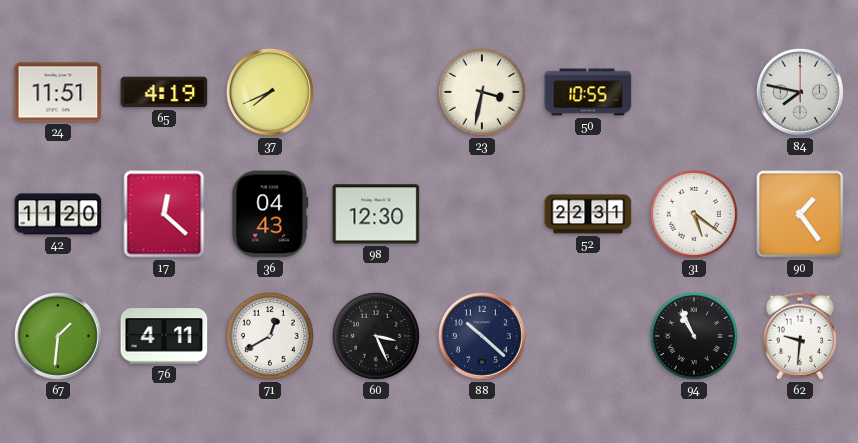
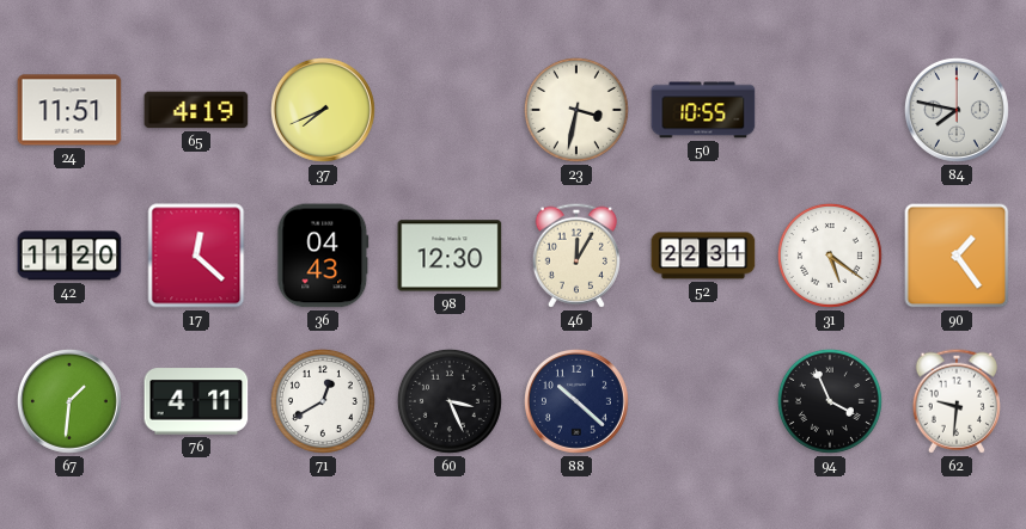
46: none -> 12:05
94: 10:56 -> 3:56
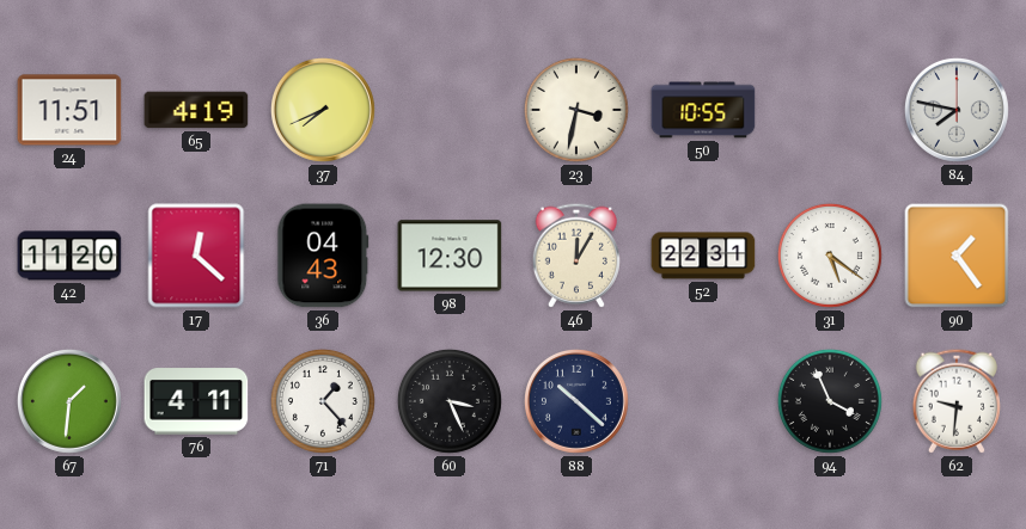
71: 12:40 -> 1:23
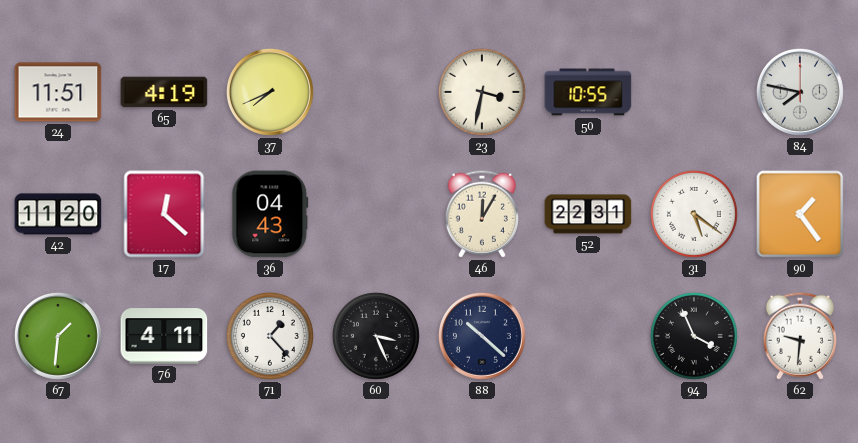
98: 12:30 -> none
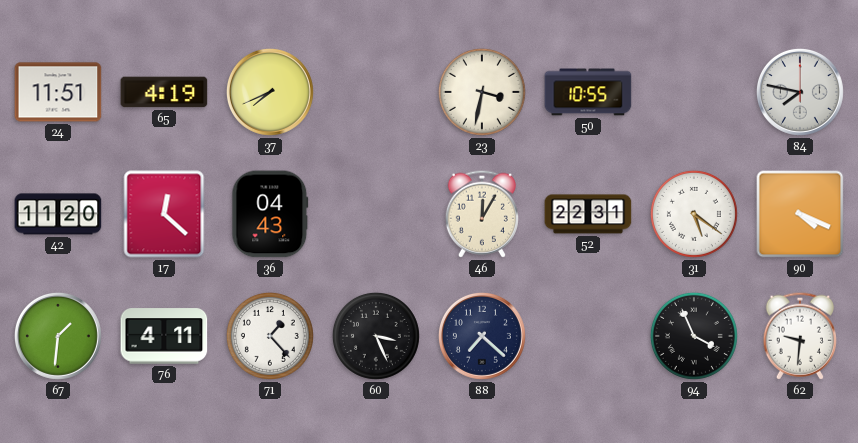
90: 1:24 -> 4:19
88: 10:22 -> 7:22
